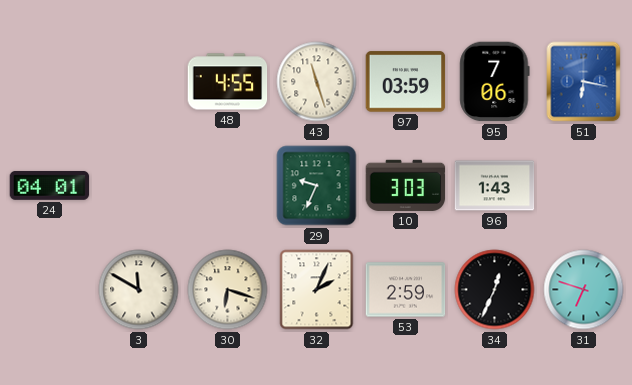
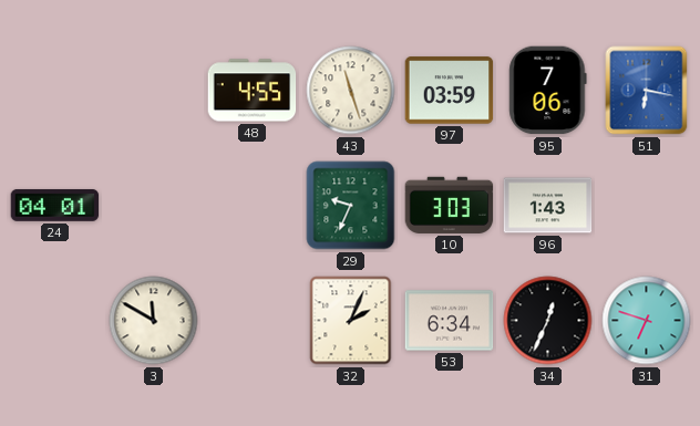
30: 6:18 -> none
53: 2:59 -> 6:34
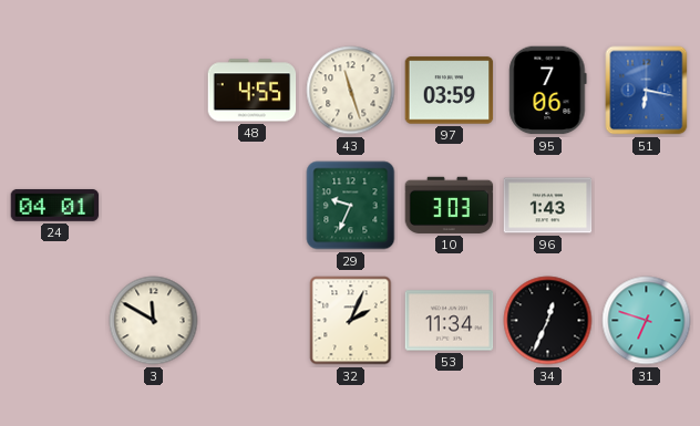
53: 6:34 -> 11:34
